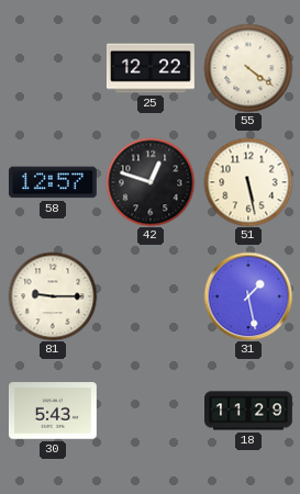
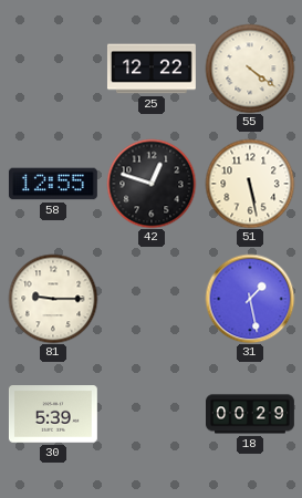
58: 12:57 -> 12:55
30: 5:43 -> 5:39
18: 11:29 -> 00:29
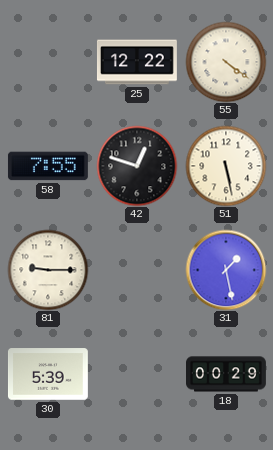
58: 12:55 -> 7:55
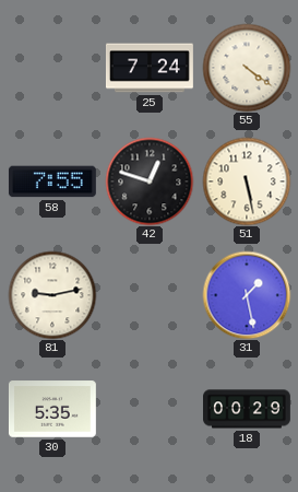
25: 12:22 -> 7:24
81: 9:15 -> 9:13
30: 5:39 -> 5:35
